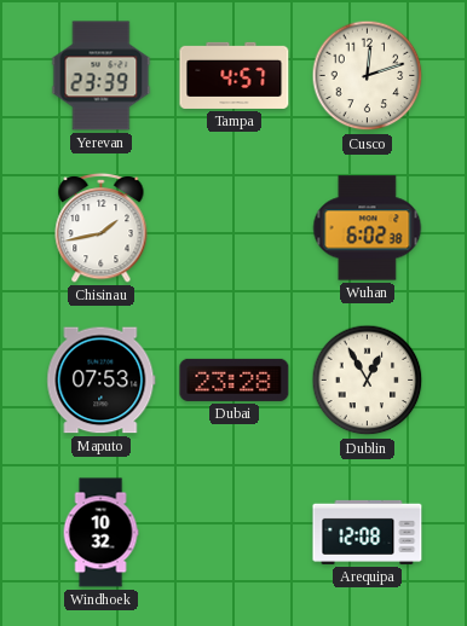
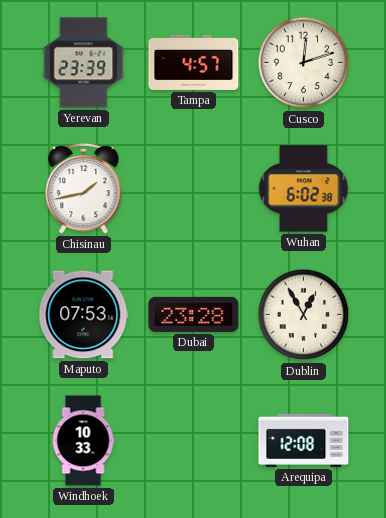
Windhoek: 10:32 -> 10:33
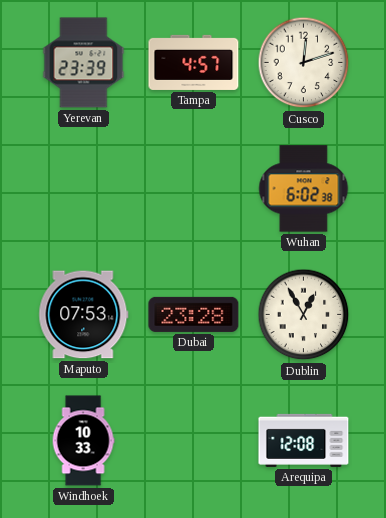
Chisinau: 1:43 -> none
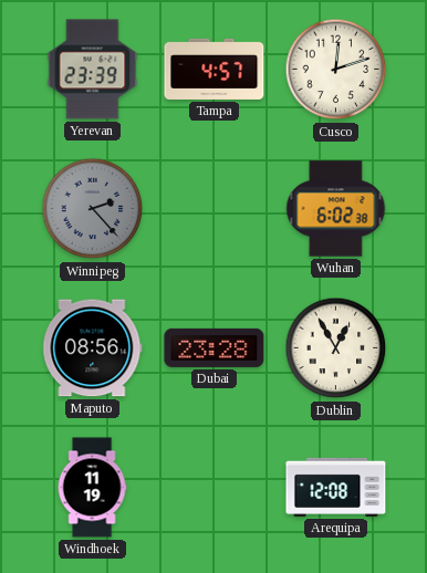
Winnipeg: none -> 2:23
Maputo: 07:53 -> 08:56
Windhoek: 10:33 -> 11:19
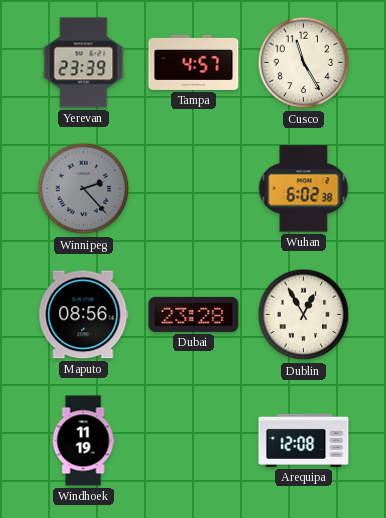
Cusco: 12:12 -> 11:25
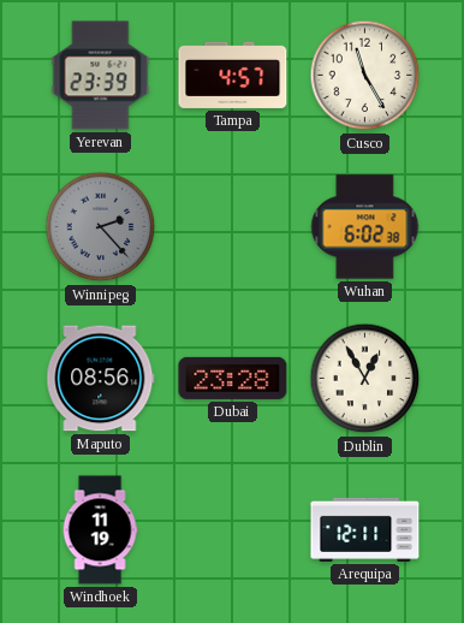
Arequipa: 12:08 -> 12:11
